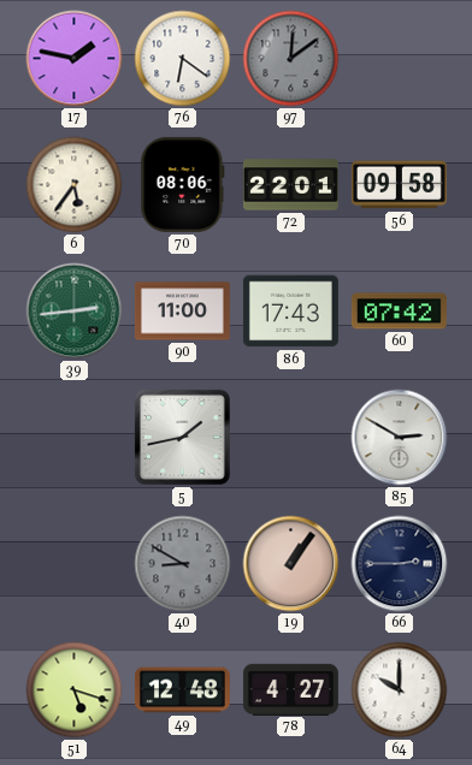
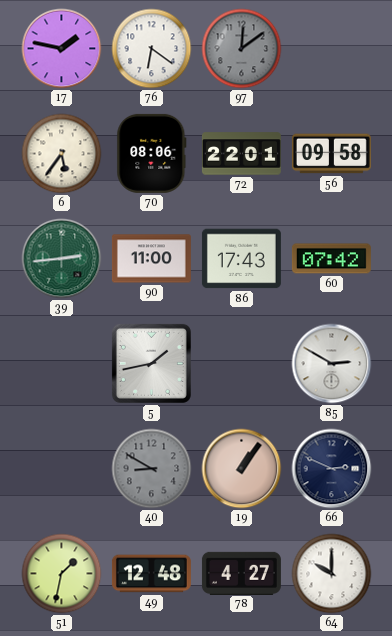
66: 2:45 -> 2:49
51: 5:18 -> 1:32
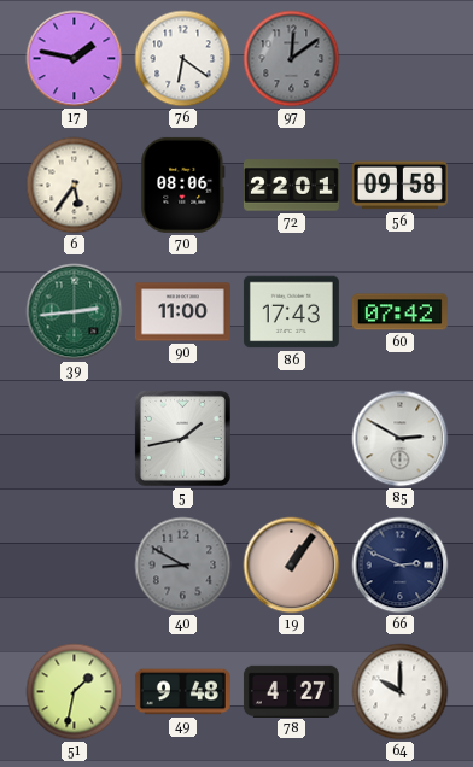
49: 12:48 -> 9:48
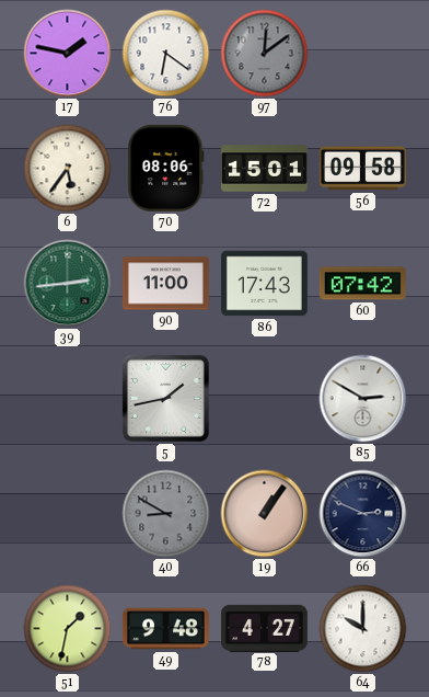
72: 22:01 -> 15:01
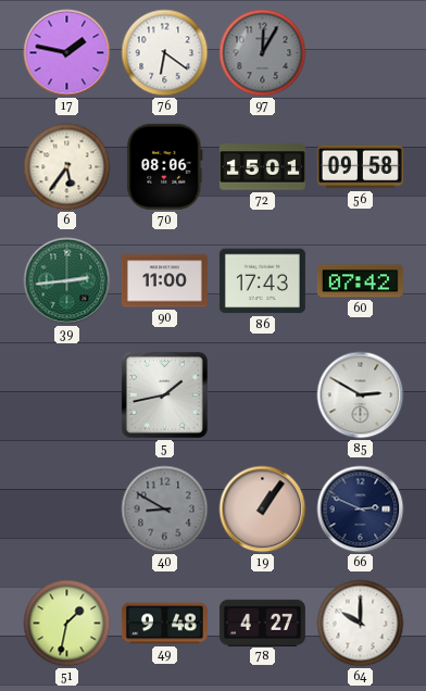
97: 12:09 -> 12:05
